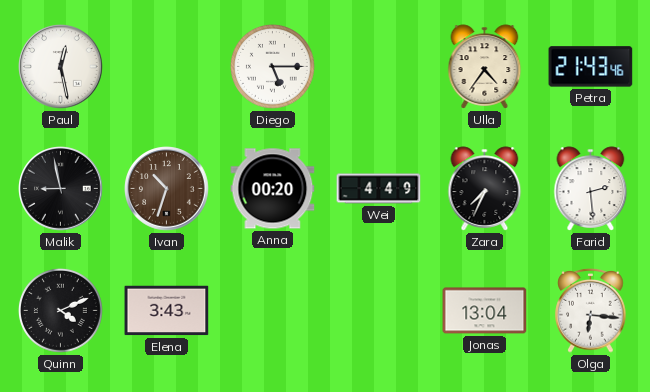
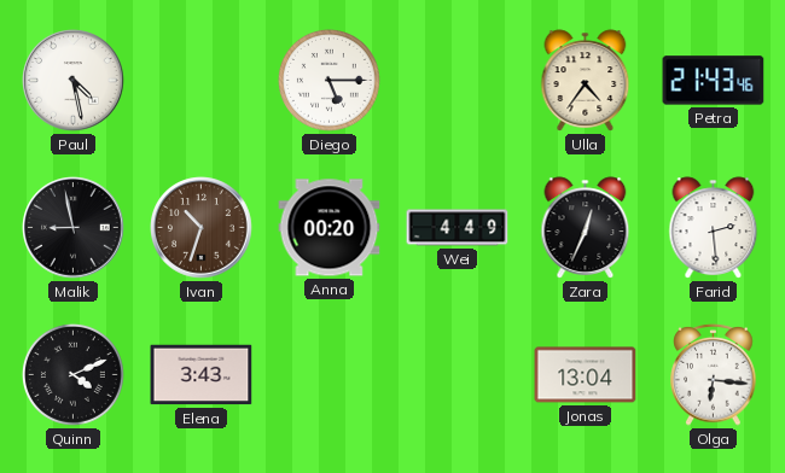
Paul: 12:28 -> 4:28
Zara: 7:34 -> 12:34
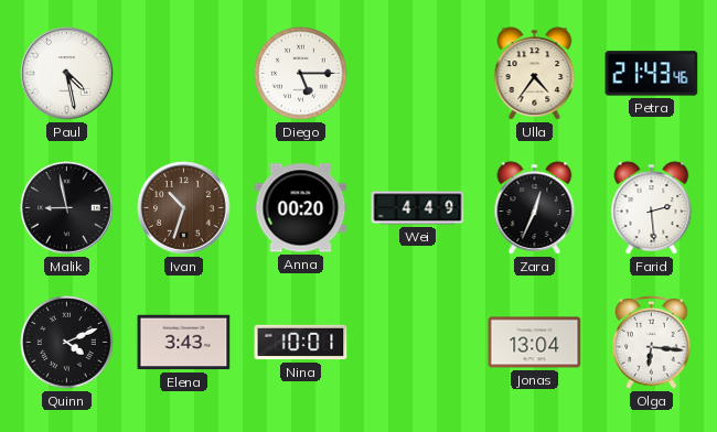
Nina: none -> 10:01
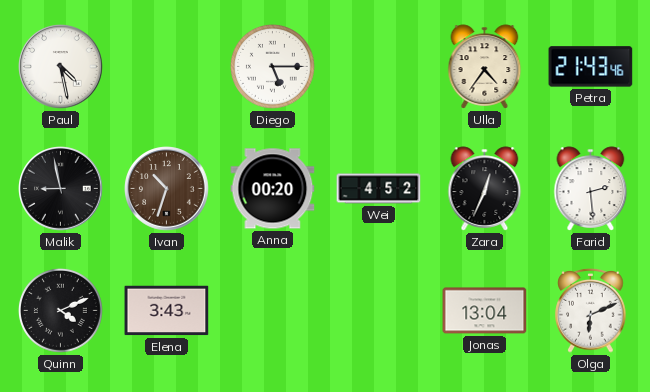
Wei: 4:49 -> 4:52
Nina: 10:01 -> none
Olga: 6:16 -> 6:11
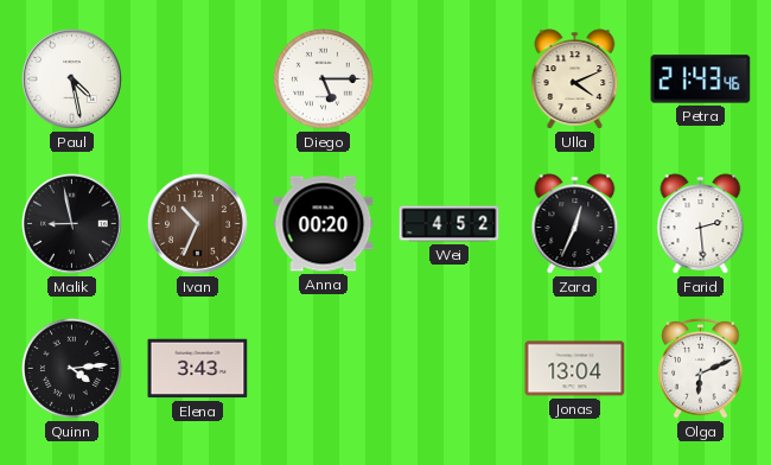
Ulla: 4:36 -> 4:11
Ivan: 10:33 -> 10:34
Quinn: 4:11 -> 4:14
